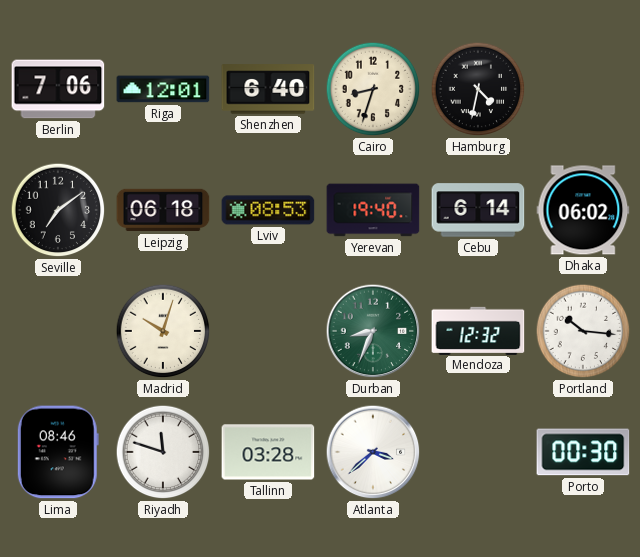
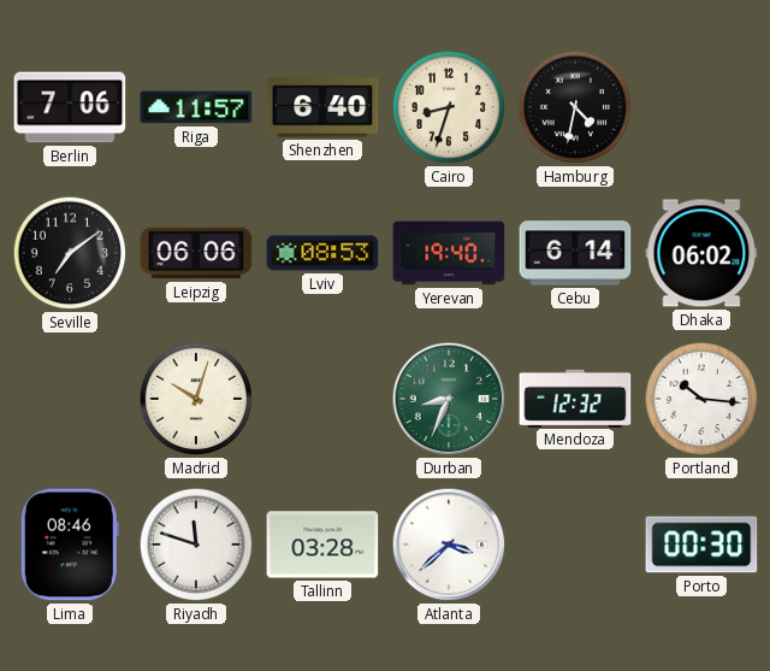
Riga: 12:01 -> 11:57
Leipzig: 06:18 -> 06:06
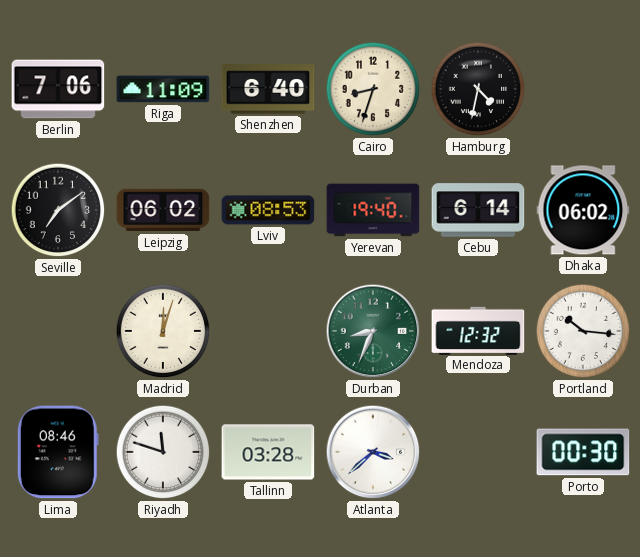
Riga: 11:57 -> 11:09
Leipzig: 06:06 -> 06:02
Madrid: 10:03 -> 12:03
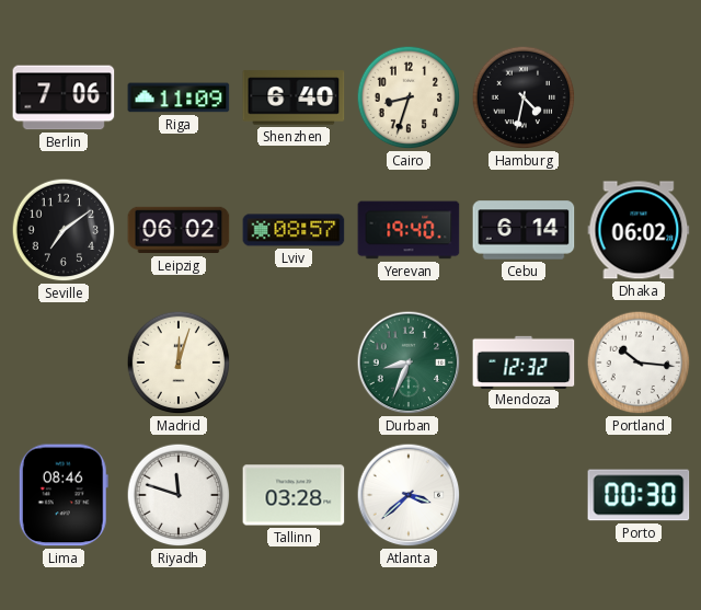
Lviv: 08:53 -> 08:57
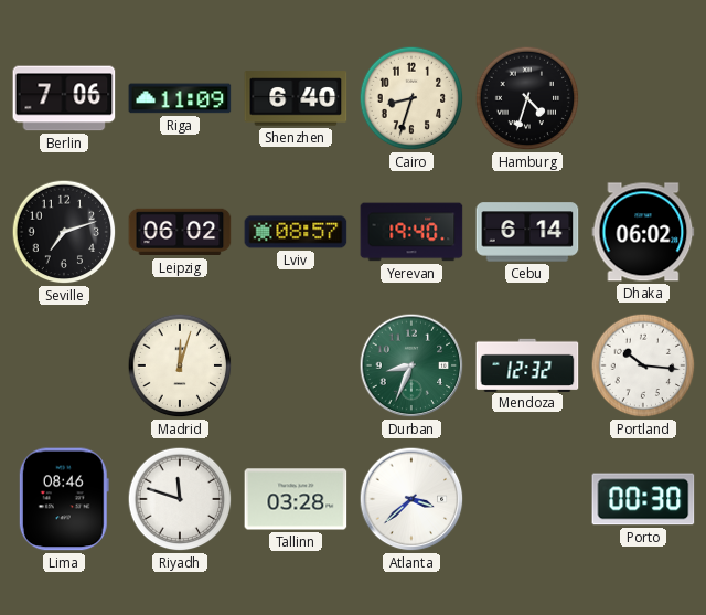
Hamburg: 4:32 -> 4:33
Seville: 7:09 -> 7:12
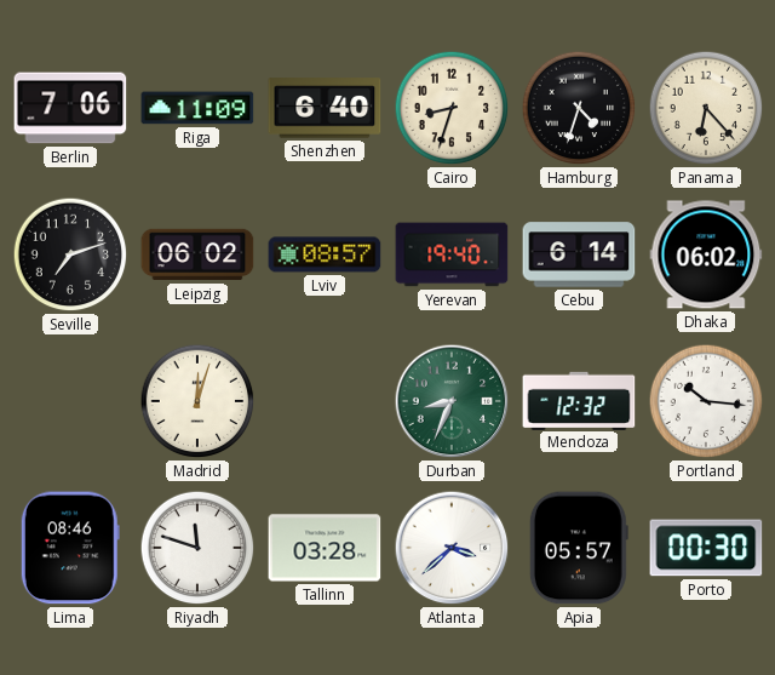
Panama: none -> 6:23
Apia: none -> 05:57
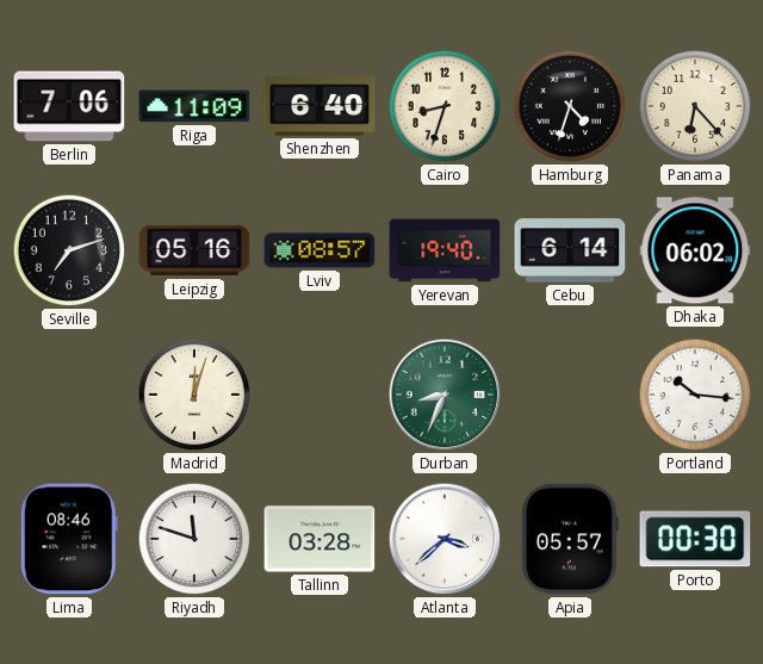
Leipzig: 06:02 -> 05:16
Mendoza: 12:32 -> none
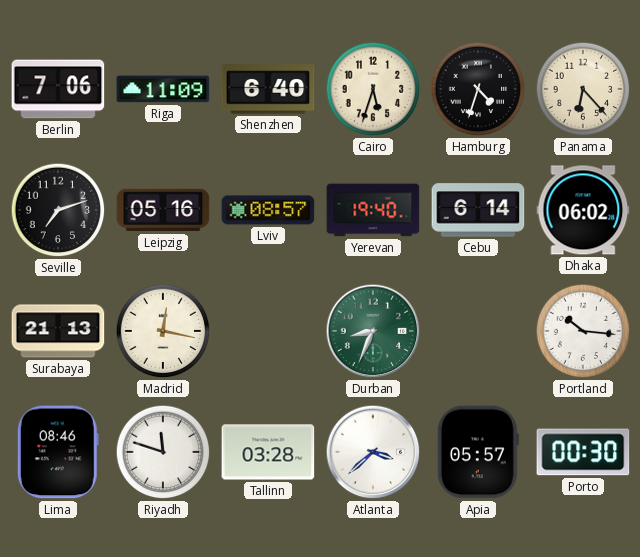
Cairo: 8:33 -> 5:33
Surabaya: none -> 21:13
Madrid: 12:03 -> 12:17
